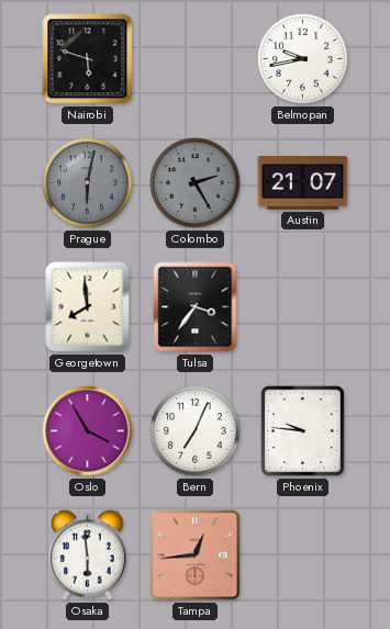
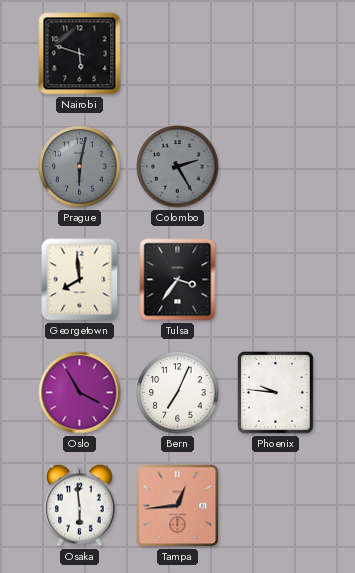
Belmopan: 9:43 -> none
Austin: 21:07 -> none
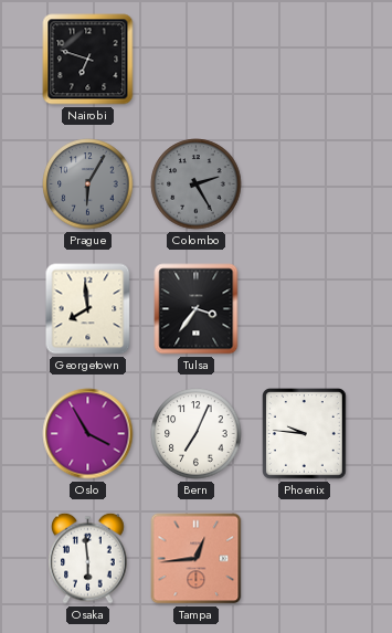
Nairobi: 5:48 -> 6:48
Prague: 6:02 -> 6:05
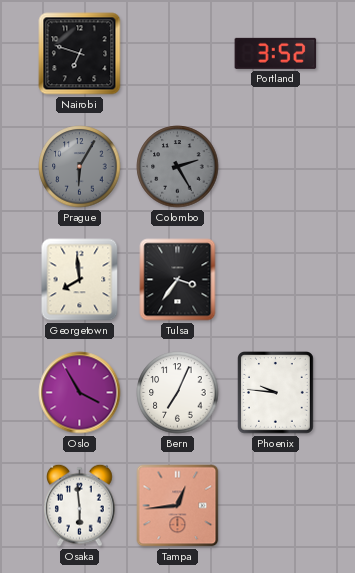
Portland: none -> 3:52
